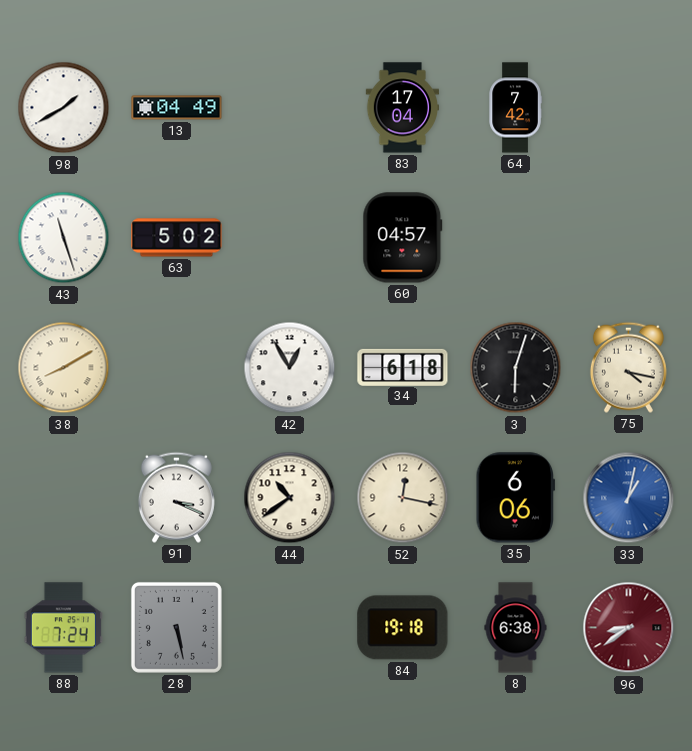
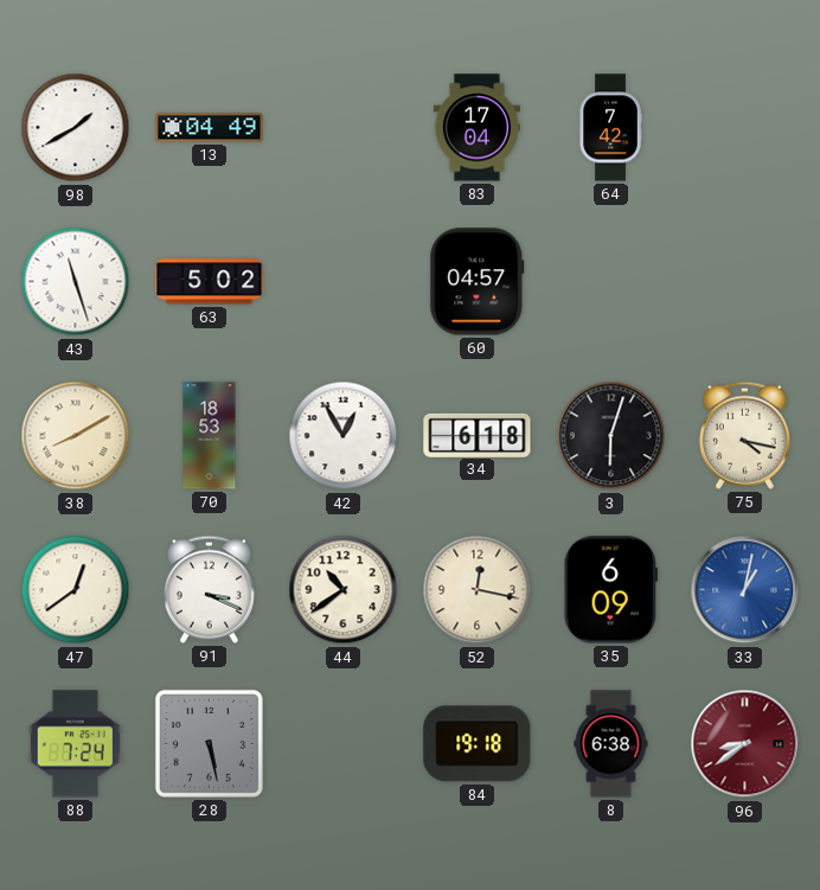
70: none -> 18:53
47: none -> 12:39
35: 6:06 -> 6:09
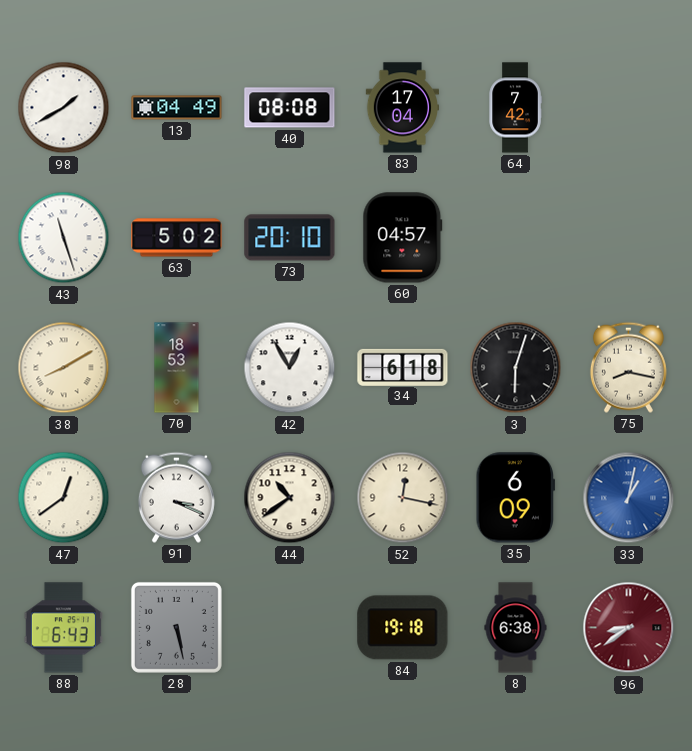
40: none -> 08:08
73: none -> 20:10
75: 4:17 -> 8:17
88: 7:24 -> 6:43
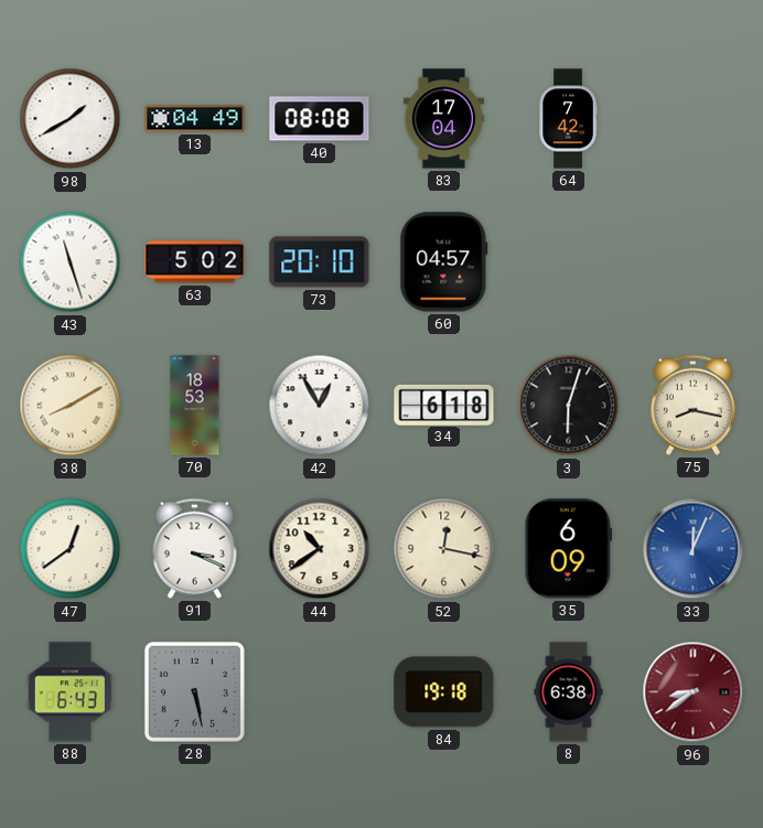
33: 1:02 -> 12:04
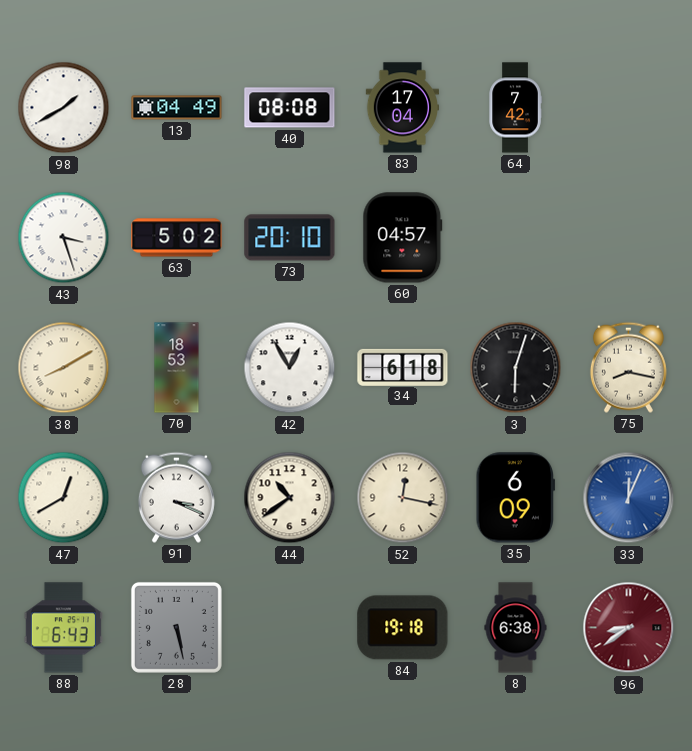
43: 11:27 -> 3:27
47: 12:39 -> 12:40
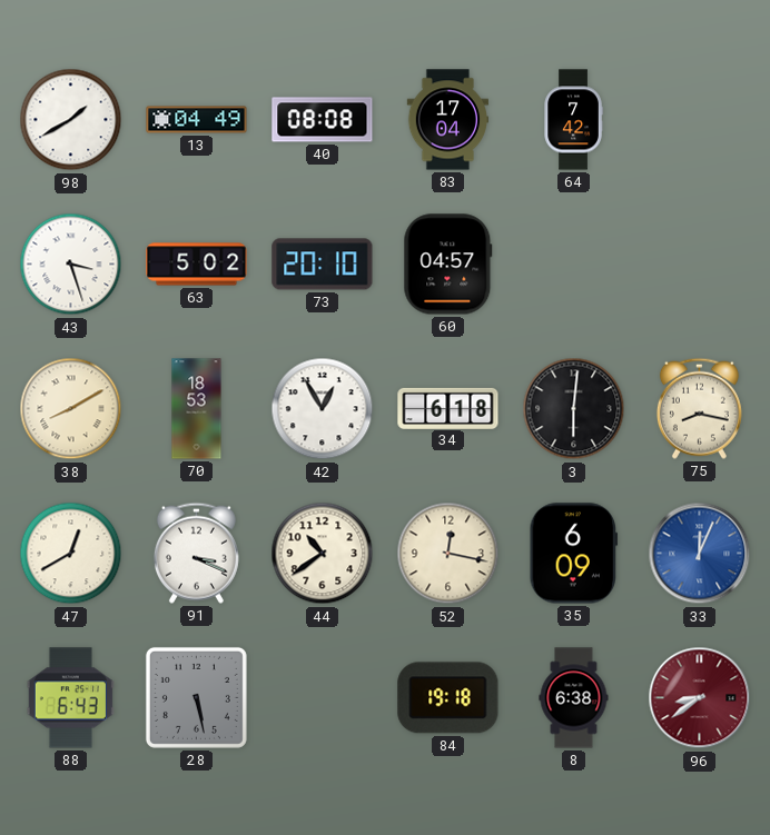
3: 6:03 -> 6:01
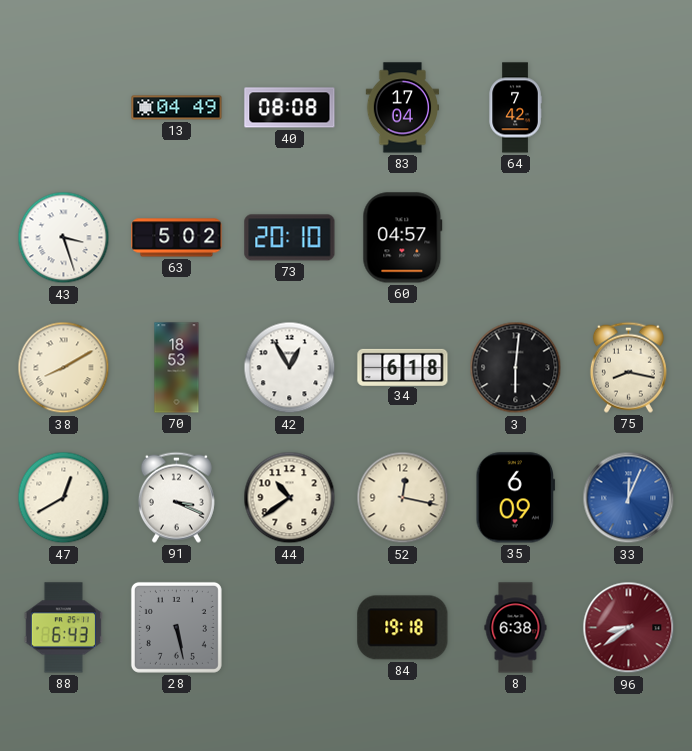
98: 1:40 -> none
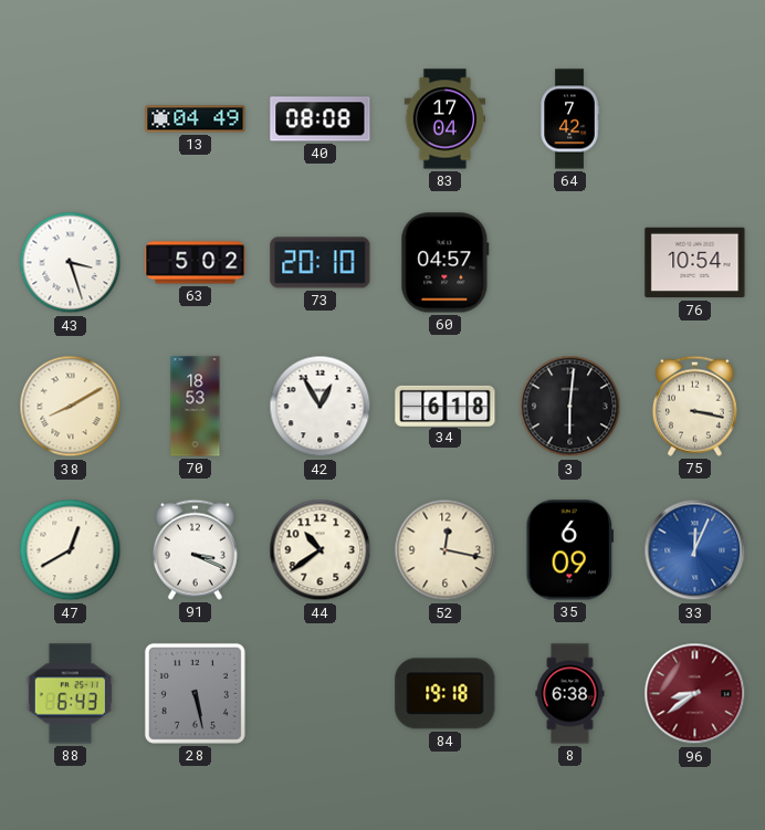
76: none -> 10:54
75: 8:17 -> 3:17
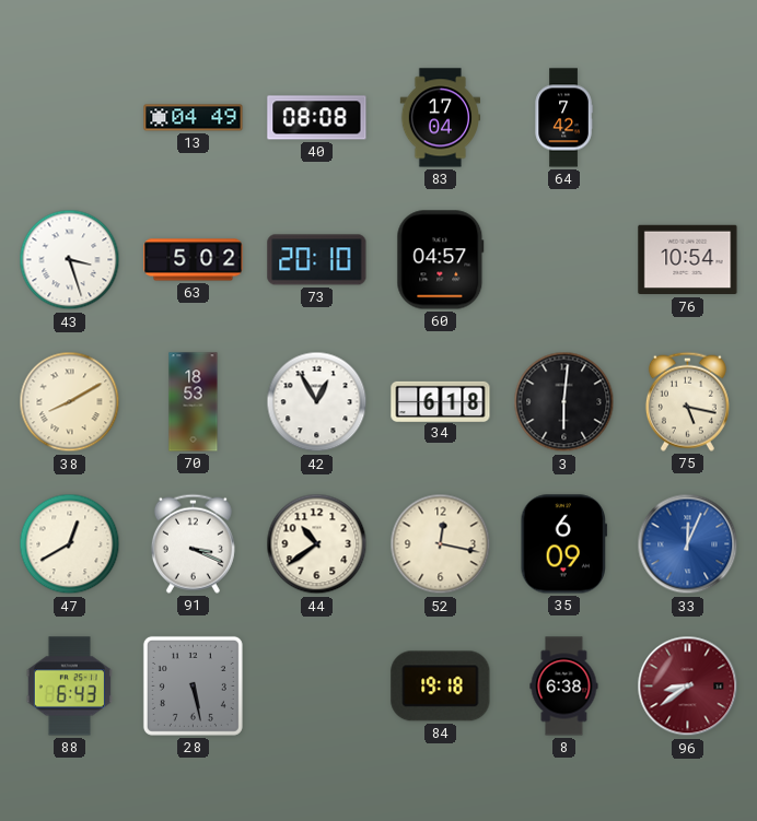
75: 3:17 -> 5:17
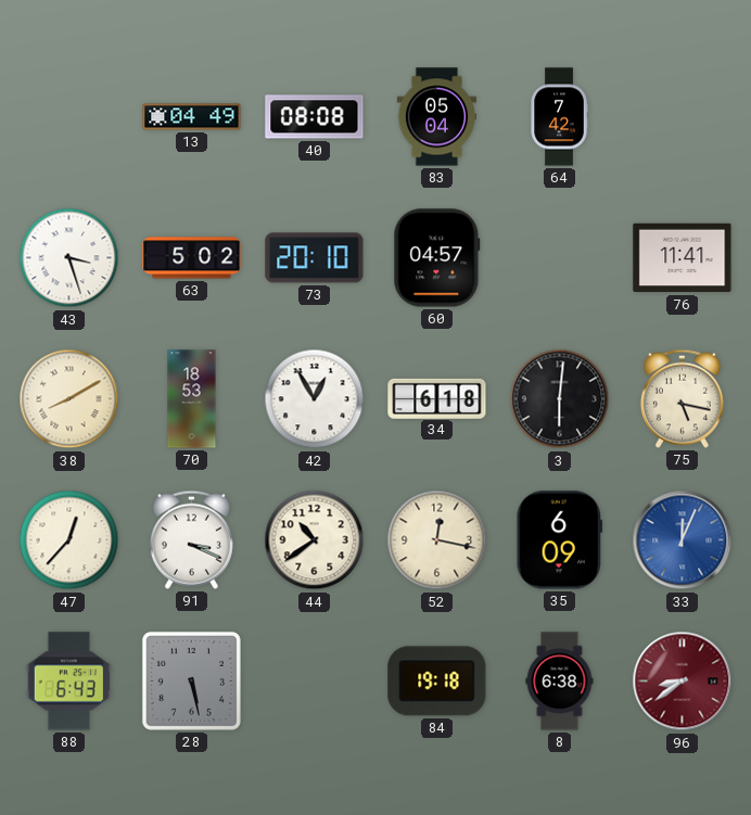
83: 17:04 -> 05:04
76: 10:54 -> 11:41
47: 12:40 -> 12:37
